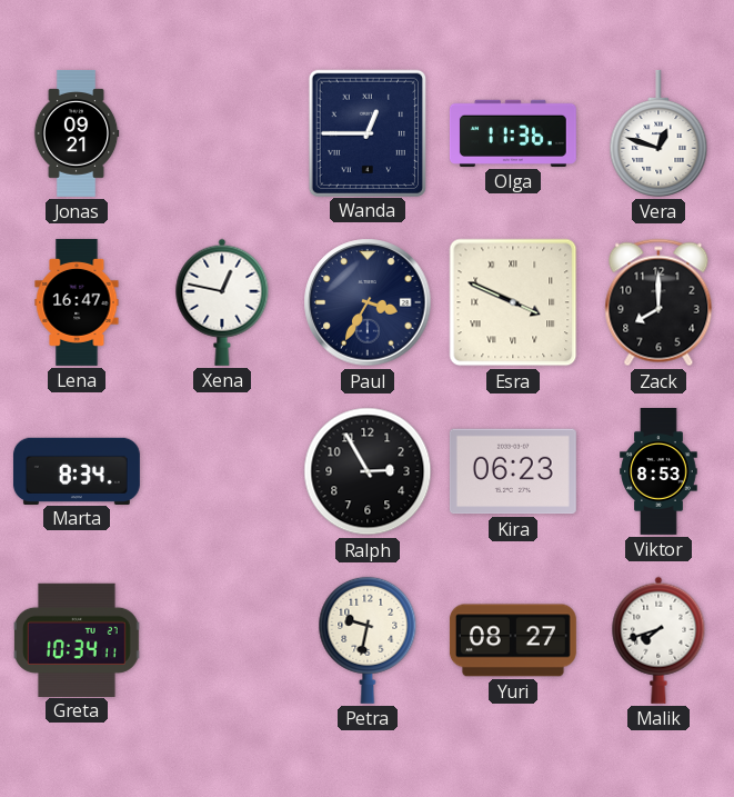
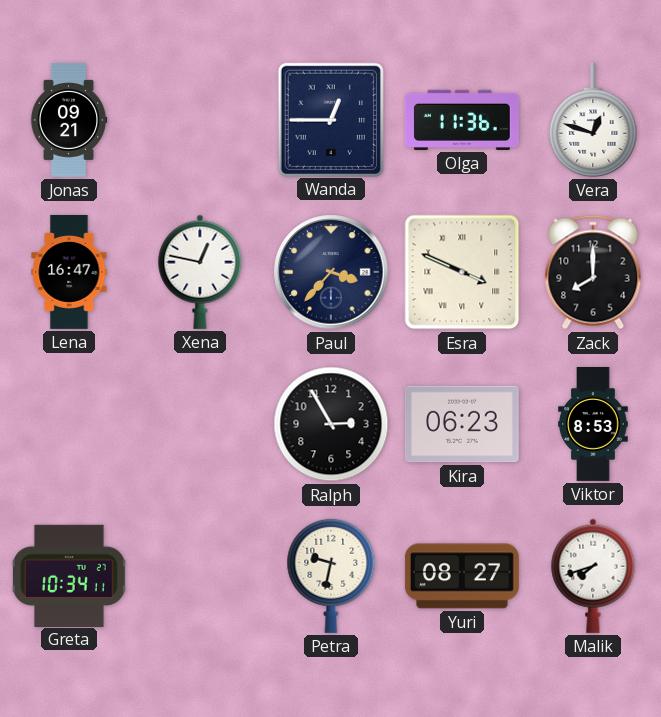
Paul: 3:35 -> 3:37
Marta: 8:34 -> none
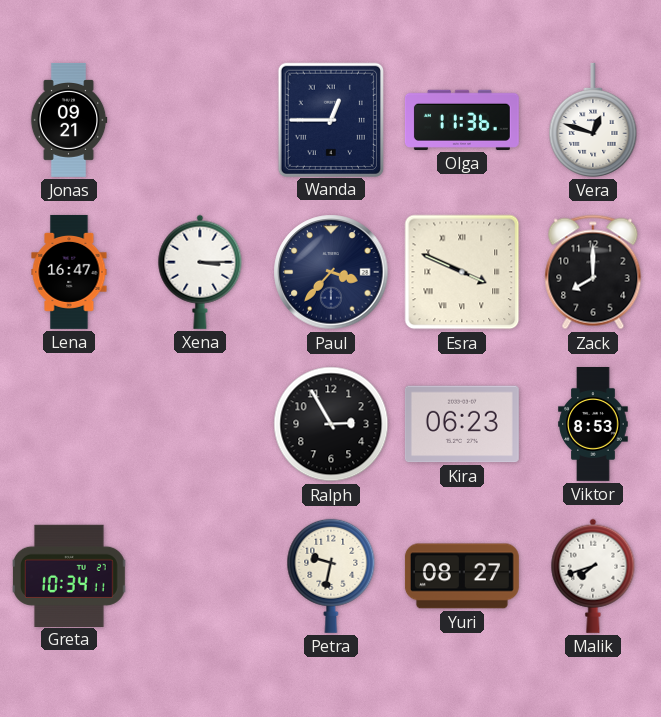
Xena: 12:47 -> 3:15
